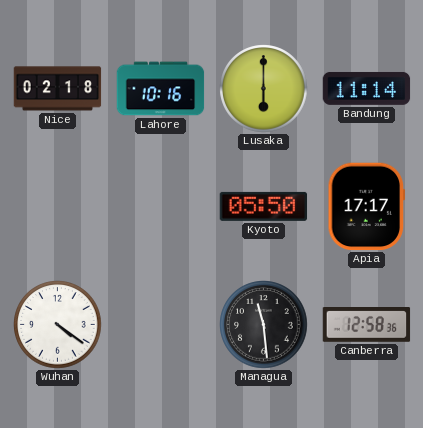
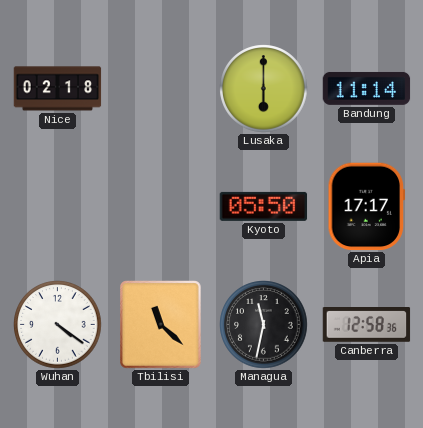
Lahore: 10:16 -> none
Tbilisi: none -> 11:22
Managua: 11:29 -> 11:32
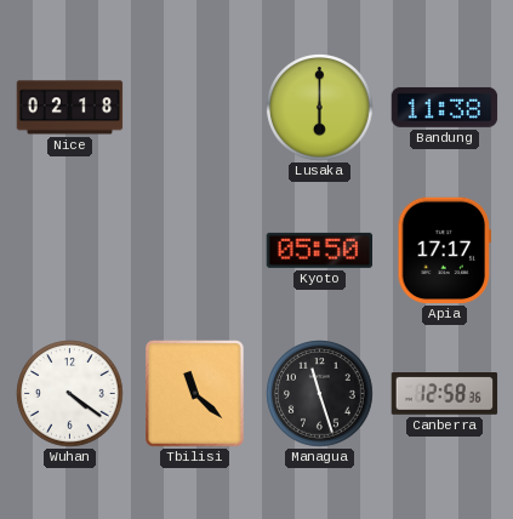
Bandung: 11:14 -> 11:38
Managua: 11:32 -> 11:27
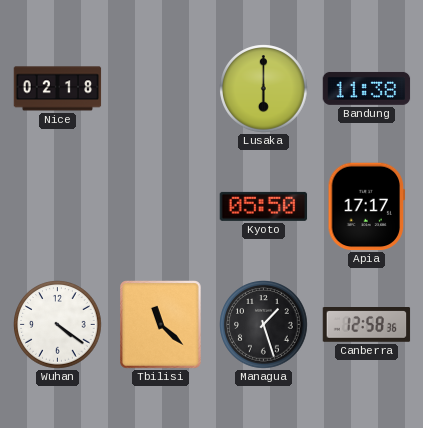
Managua: 11:27 -> 1:27
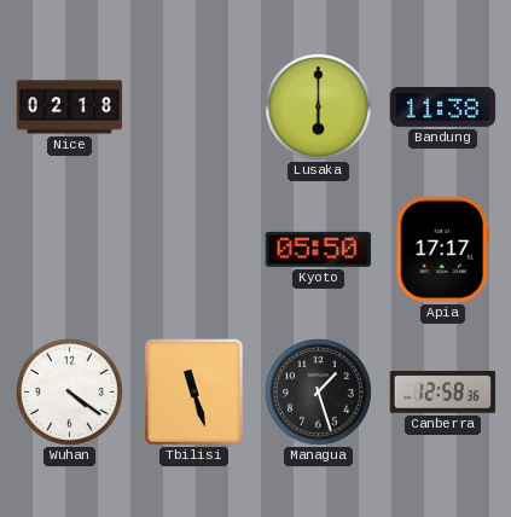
Tbilisi: 11:22 -> 11:27
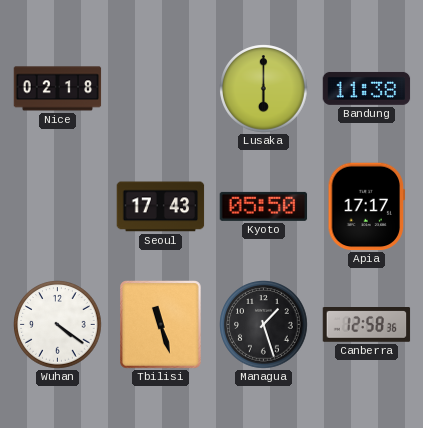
Seoul: none -> 17:43
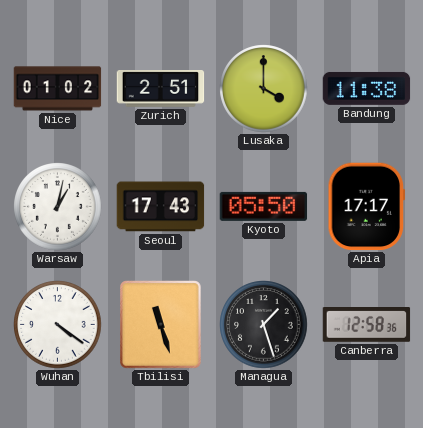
Nice: 02:18 -> 01:02
Zurich: none -> 2:51
Lusaka: 6:00 -> 4:00
Warsaw: none -> 1:02
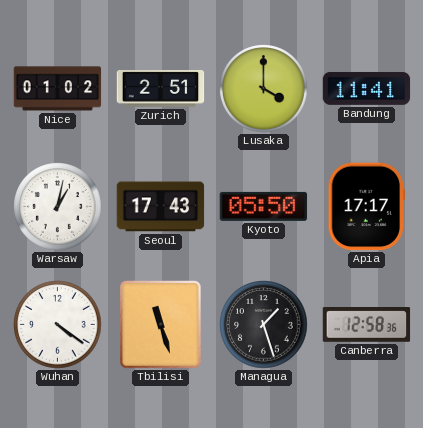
Bandung: 11:38 -> 11:41
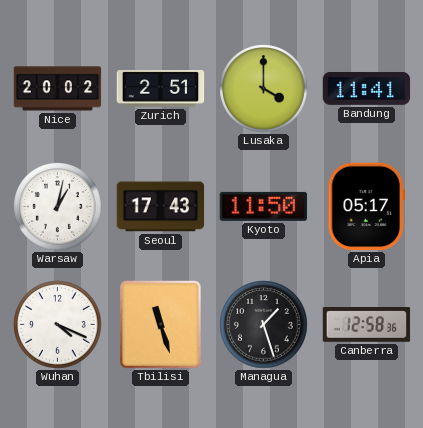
Nice: 01:02 -> 20:02
Kyoto: 05:50 -> 11:50
Apia: 17:17 -> 05:17
Wuhan: 4:21 -> 4:19
